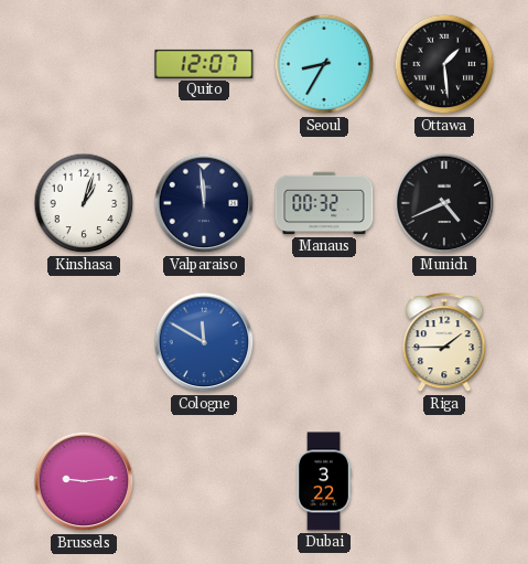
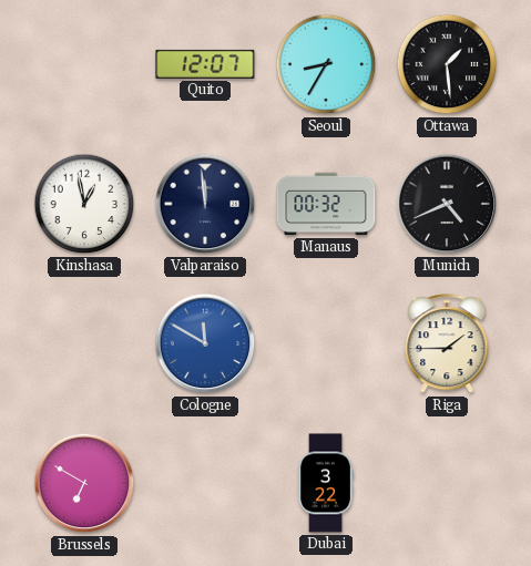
Kinshasa: 1:03 -> 12:58
Brussels: 9:14 -> 6:50
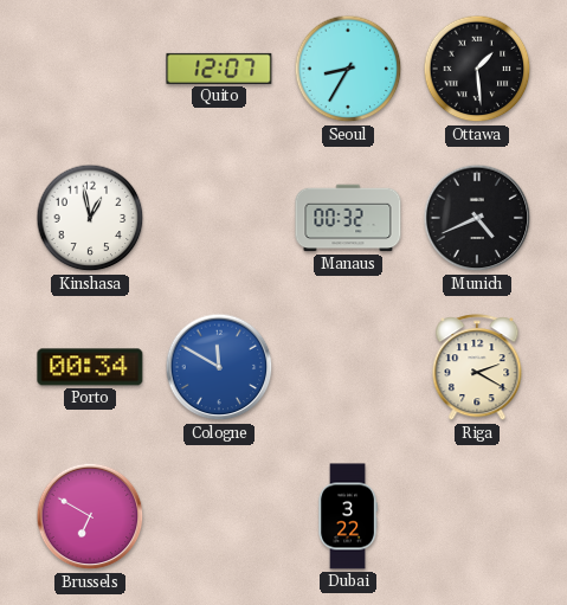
Valparaiso: 11:59 -> none
Porto: none -> 00:34
Riga: 1:45 -> 2:20
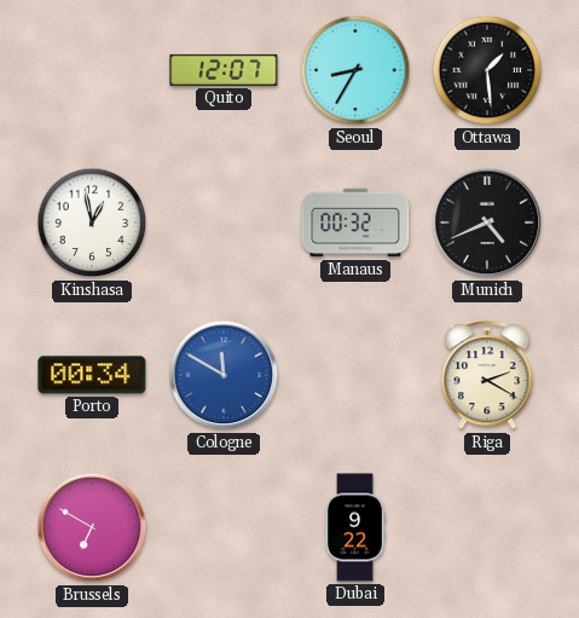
Dubai: 3:22 -> 9:22
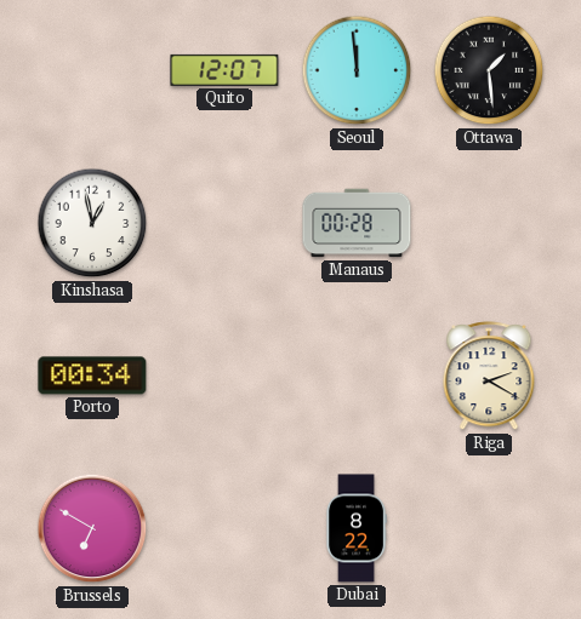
Seoul: 8:35 -> 11:59
Manaus: 00:32 -> 00:28
Munich: 4:41 -> none
Cologne: 11:50 -> none
Dubai: 9:22 -> 8:22
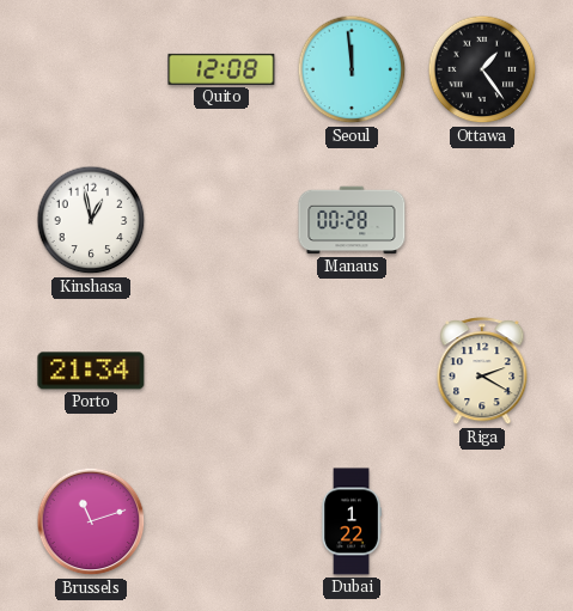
Quito: 12:07 -> 12:08
Ottawa: 1:29 -> 1:24
Porto: 00:34 -> 21:34
Brussels: 6:50 -> 11:12
Dubai: 8:22 -> 1:22
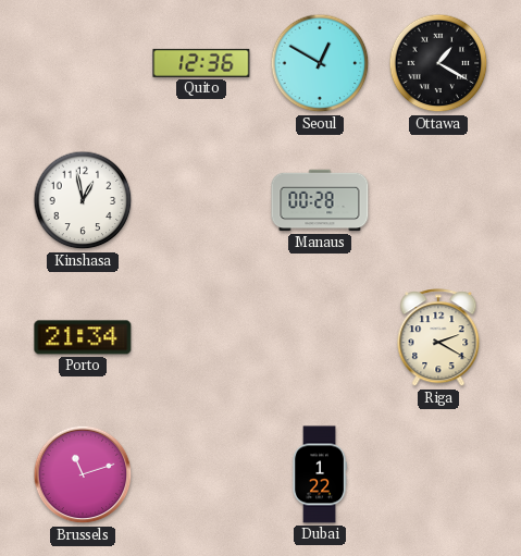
Quito: 12:08 -> 12:36
Seoul: 11:59 -> 12:50
Ottawa: 1:24 -> 1:20
